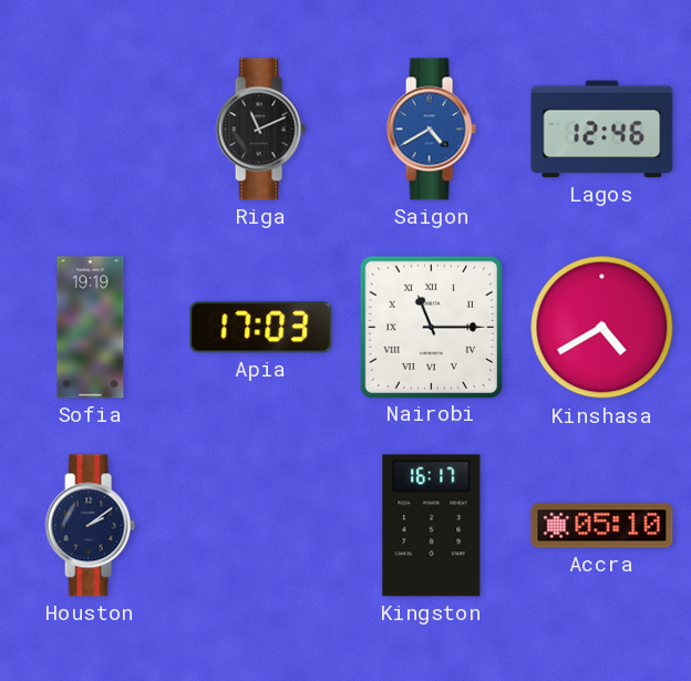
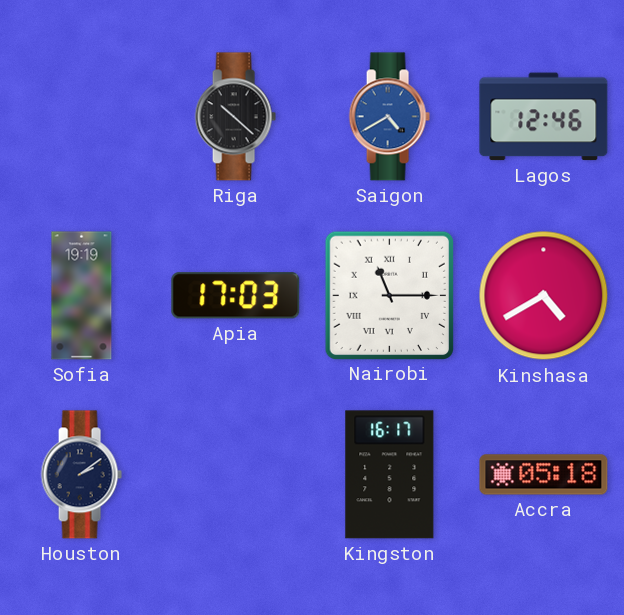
Riga: 11:11 -> 10:22
Accra: 05:10 -> 05:18
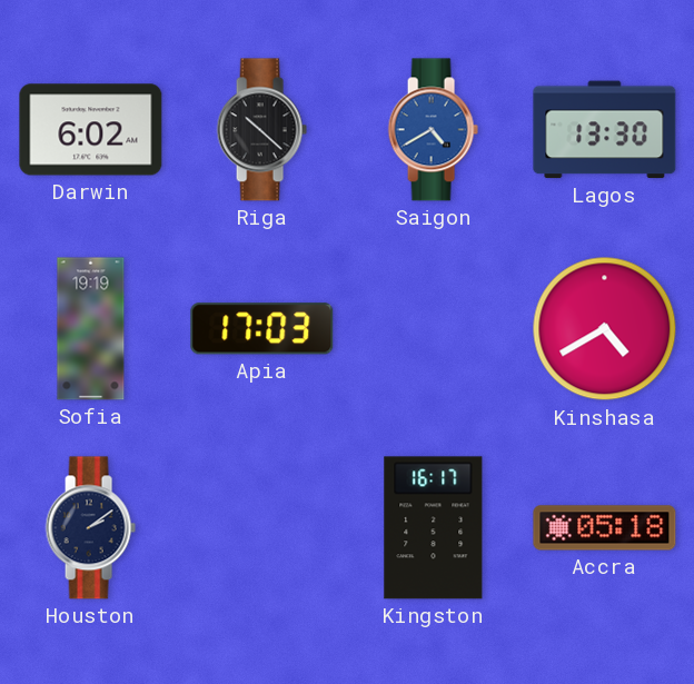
Darwin: none -> 6:02
Lagos: 12:46 -> 13:30
Nairobi: 11:15 -> none
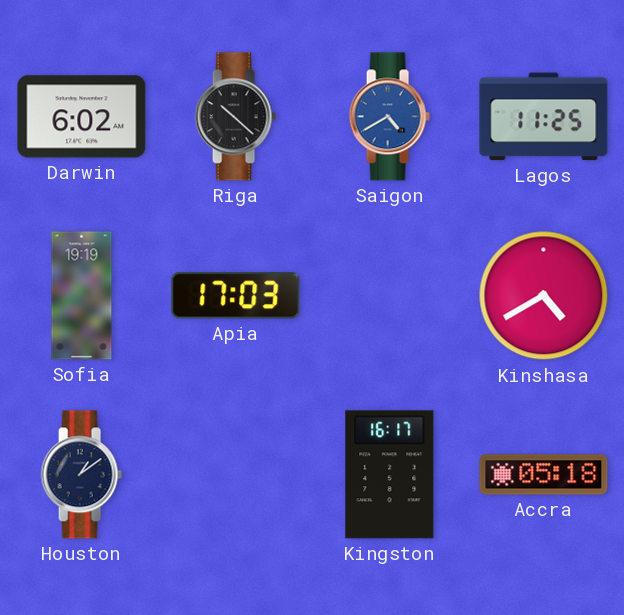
Lagos: 13:30 -> 11:25
Houston: 2:09 -> 1:09
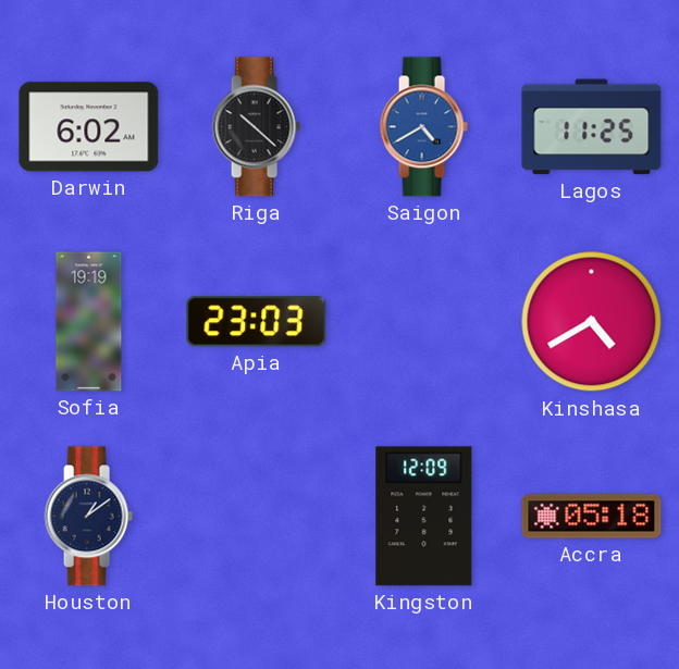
Apia: 17:03 -> 23:03
Kingston: 16:17 -> 12:09
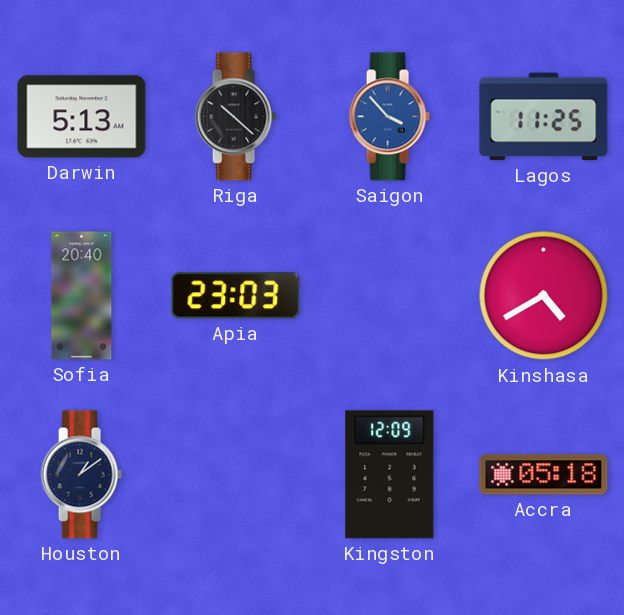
Darwin: 6:02 -> 5:13
Saigon: 4:40 -> 3:53
Sofia: 19:19 -> 20:40
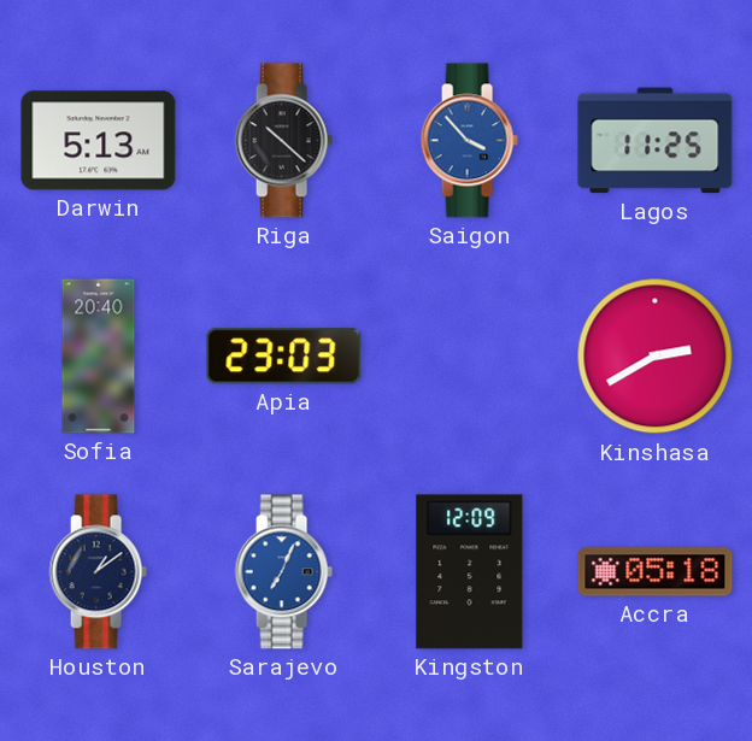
Kinshasa: 4:40 -> 2:40
Sarajevo: none -> 7:04
